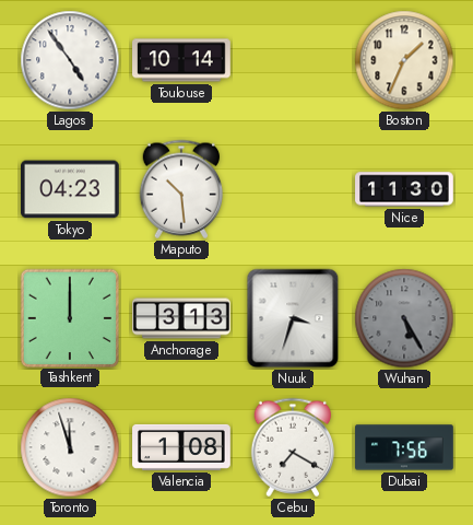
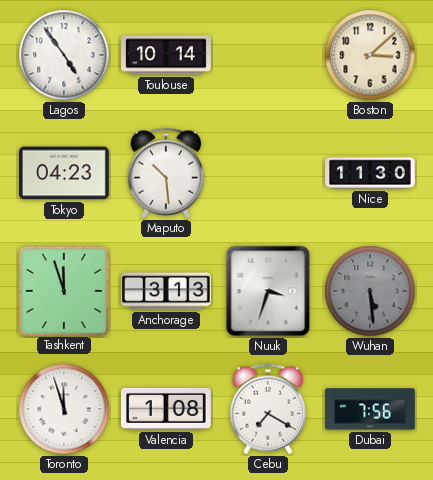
Boston: 1:34 -> 3:08
Tashkent: 12:00 -> 11:57
Wuhan: 5:25 -> 5:29
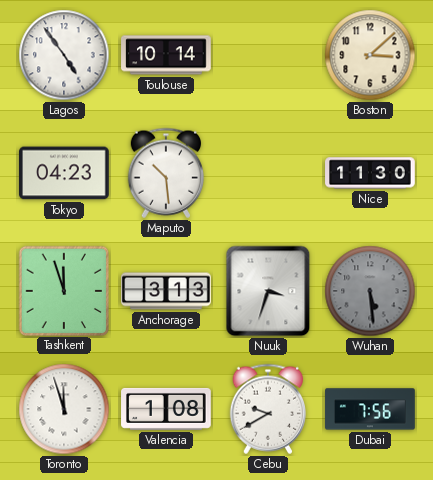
Cebu: 7:20 -> 9:40
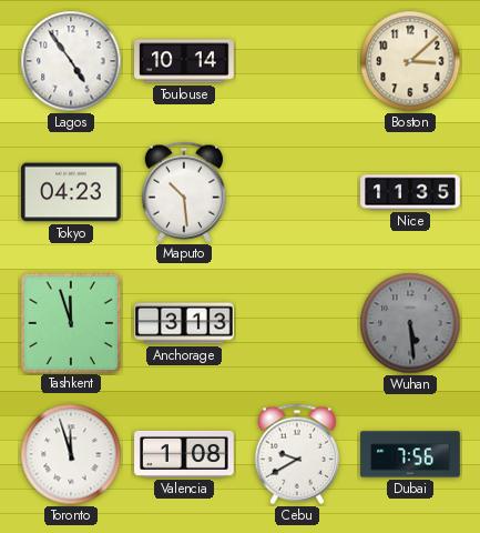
Nice: 11:30 -> 11:35
Nuuk: 3:33 -> none
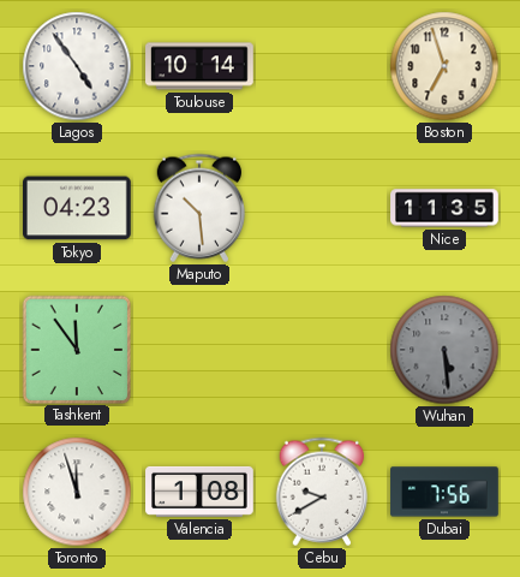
Boston: 3:08 -> 6:57
Tashkent: 11:57 -> 11:54
Anchorage: 3:13 -> none
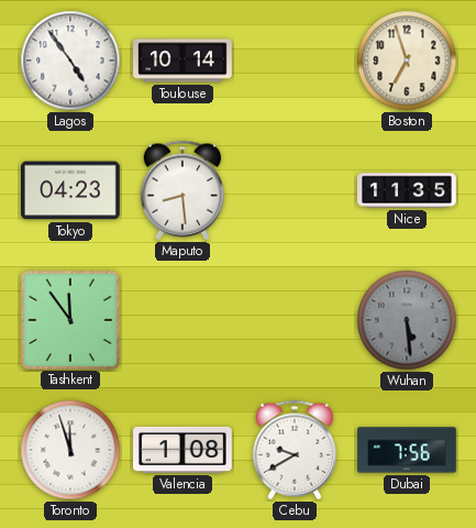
Maputo: 10:29 -> 8:29
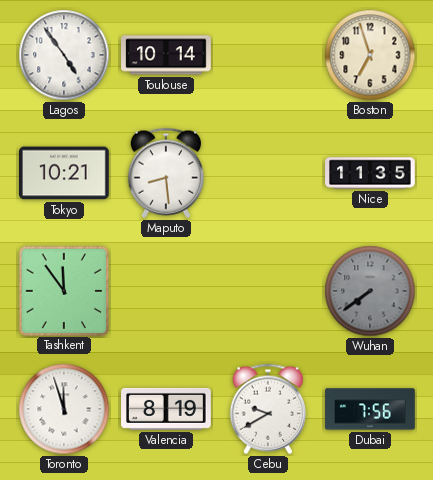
Tokyo: 04:23 -> 10:21
Wuhan: 5:29 -> 7:39
Valencia: 1:08 -> 8:19
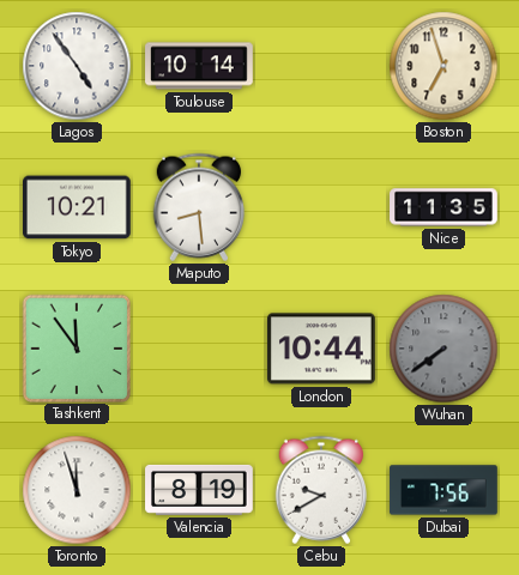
London: none -> 10:44
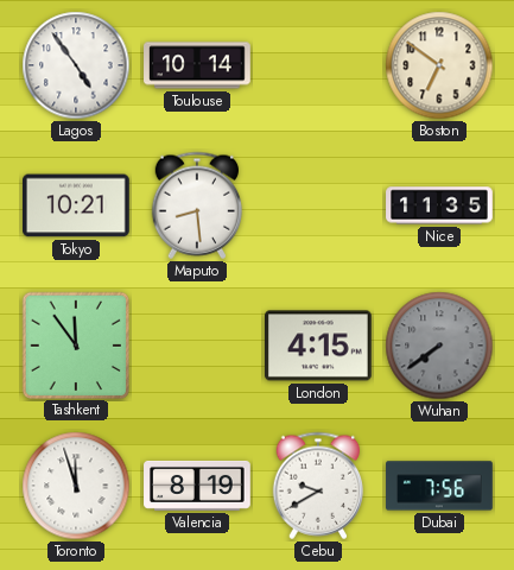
Boston: 6:57 -> 6:51
London: 10:44 -> 4:15
